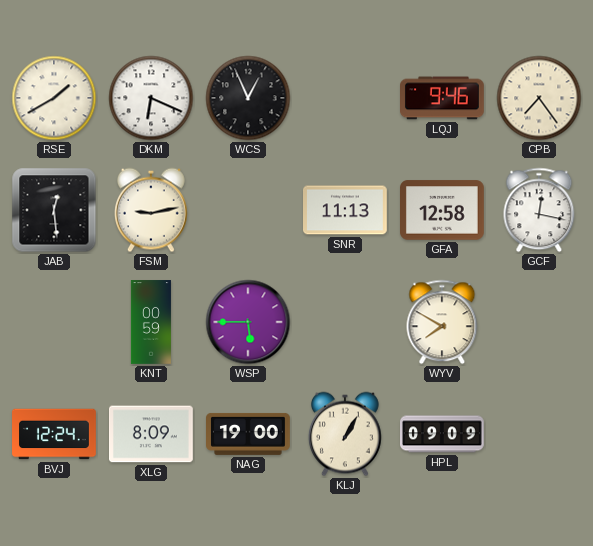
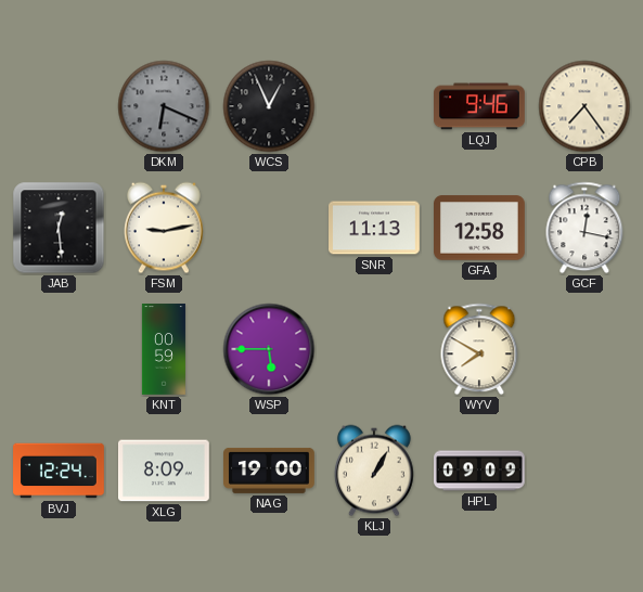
RSE: 1:40 -> none
DKM dial: white -> grey
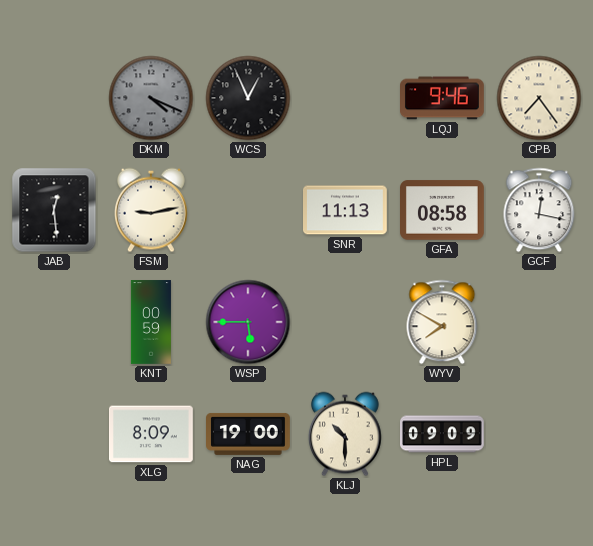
DKM: 6:19 -> 4:19
GFA: 12:58 -> 08:58
BVJ: 12:24 -> none
KLJ: 1:05 -> 10:30
